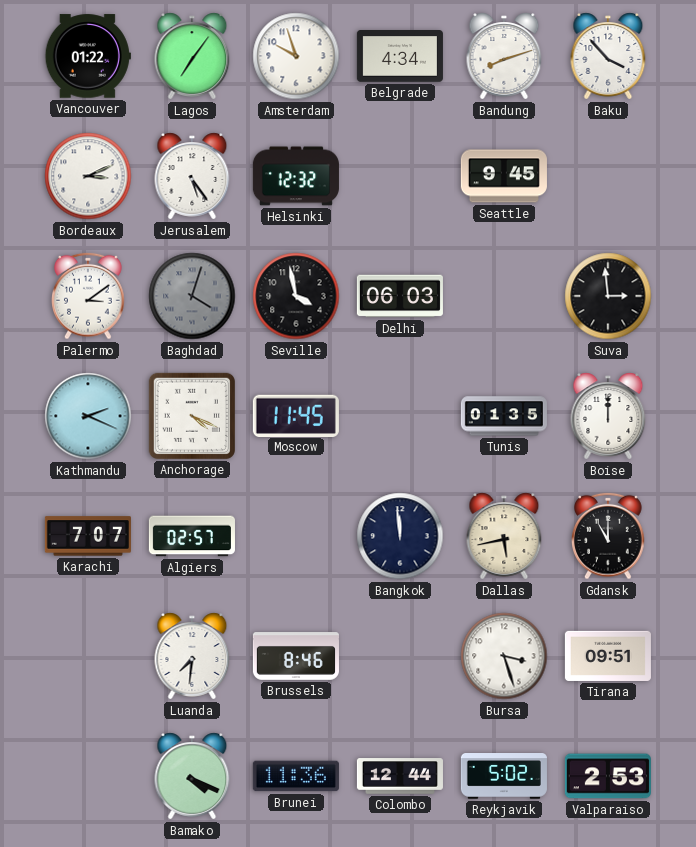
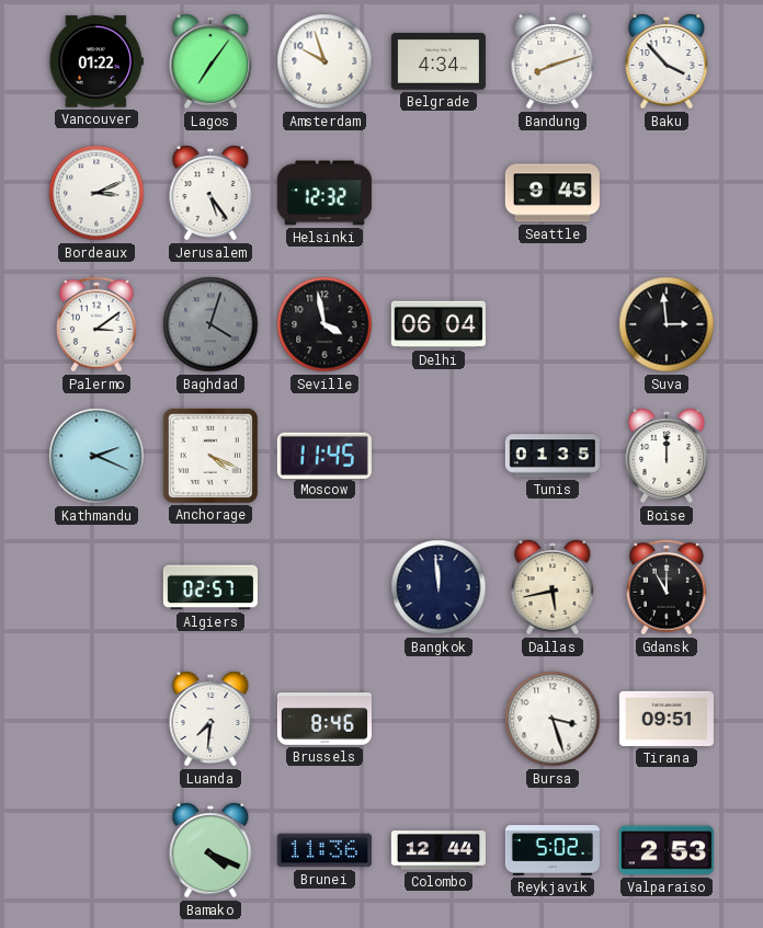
Delhi: 06:03 -> 06:04
Karachi: 7:07 -> none
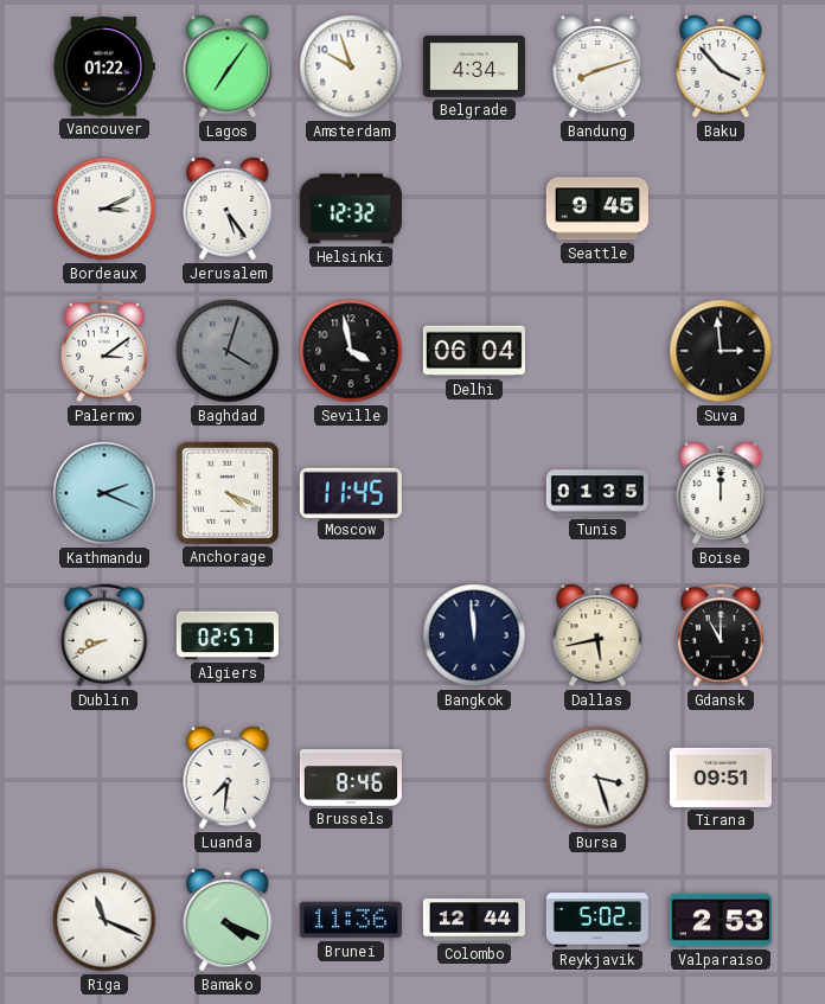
Dublin: none -> 8:41
Riga: none -> 11:19
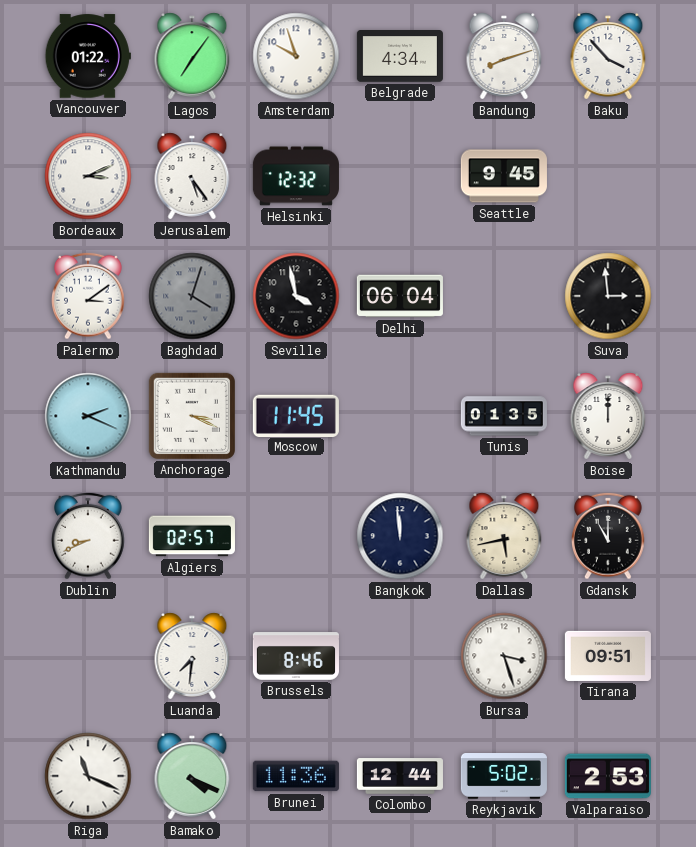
Anchorage: 4:19 -> 3:19
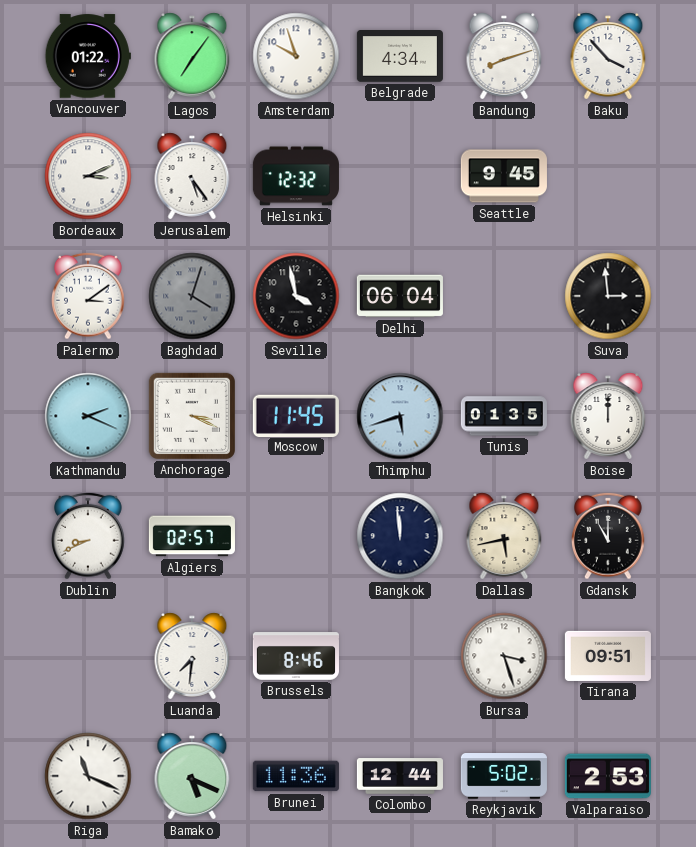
Thimphu: none -> 5:42
Bamako: 4:19 -> 5:19
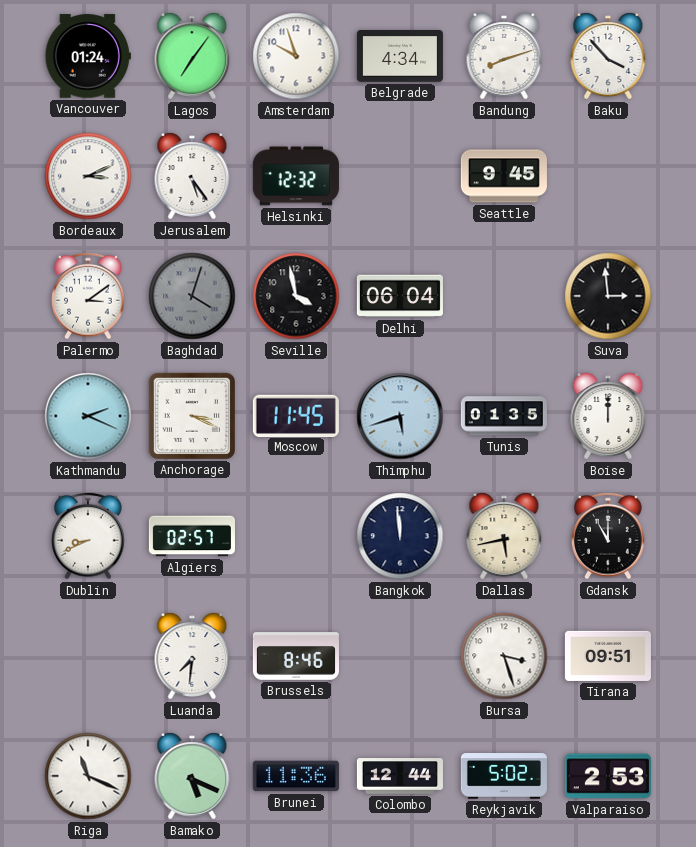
Vancouver: 01:22 -> 01:24
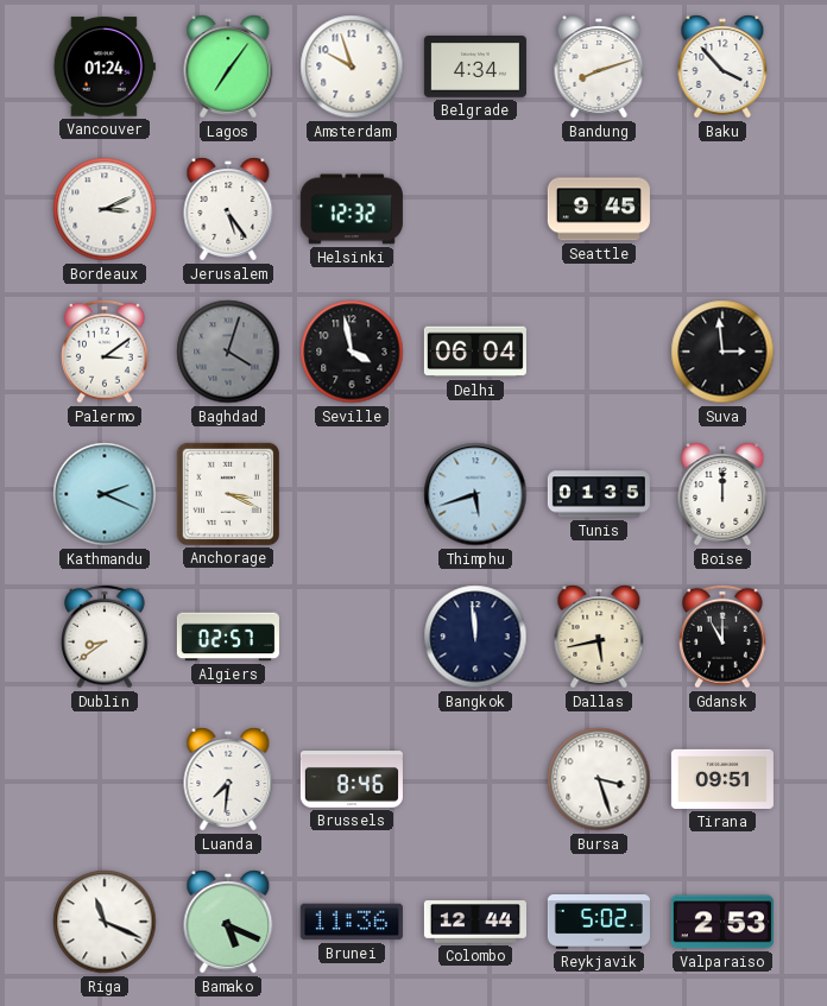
Moscow: 11:45 -> none
Dublin: 8:41 -> 8:39
